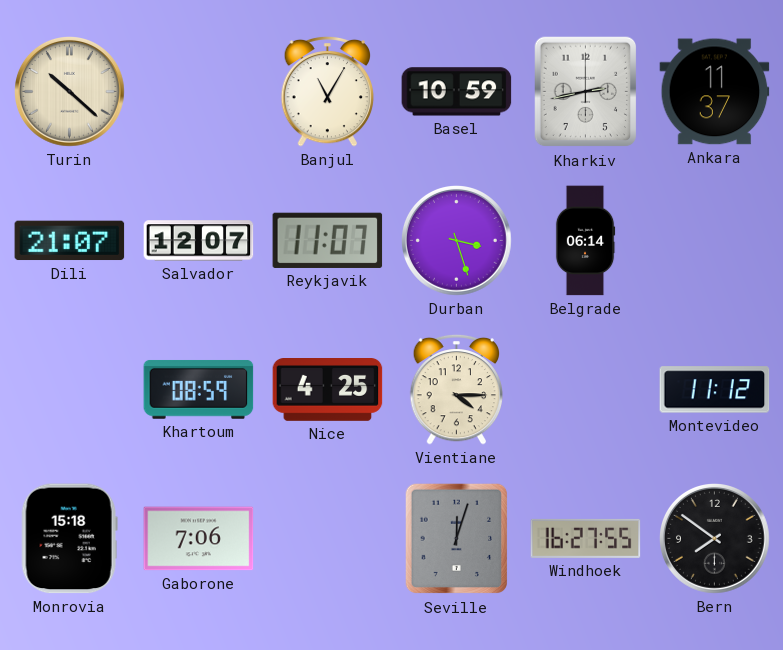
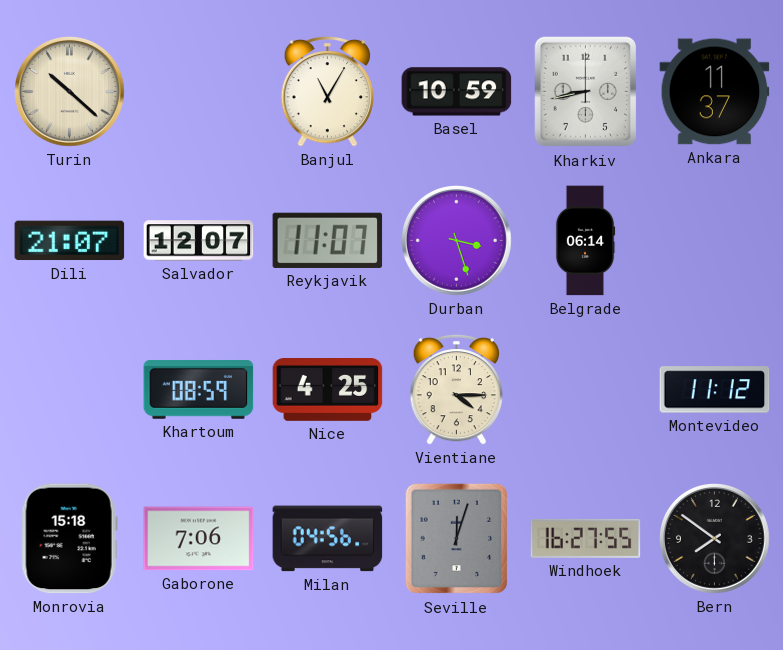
Kharkiv: 2:43 -> 8:43
Milan: none -> 04:56
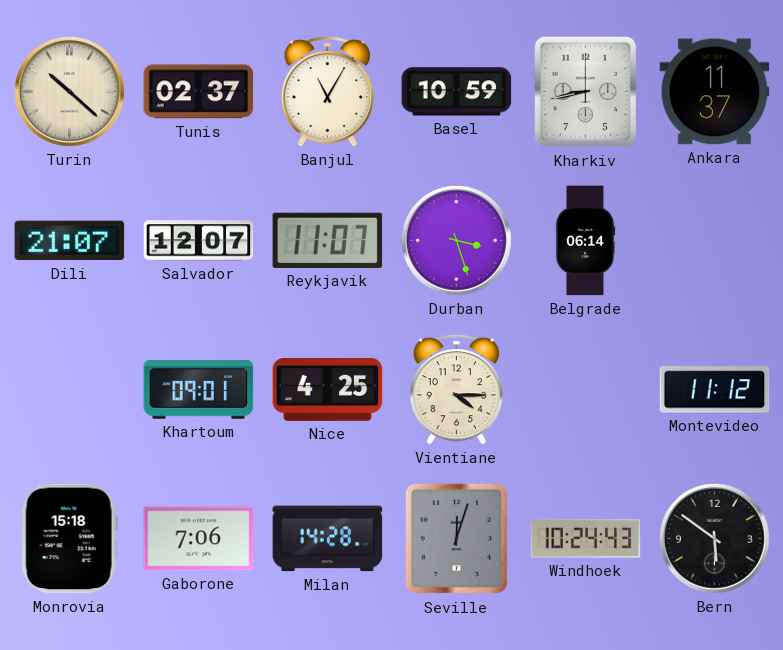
Tunis: none -> 02:37
Khartoum: 08:59 -> 09:01
Milan: 04:56 -> 14:28
Windhoek: 16:27 -> 10:24
Bern: 7:51 -> 5:51
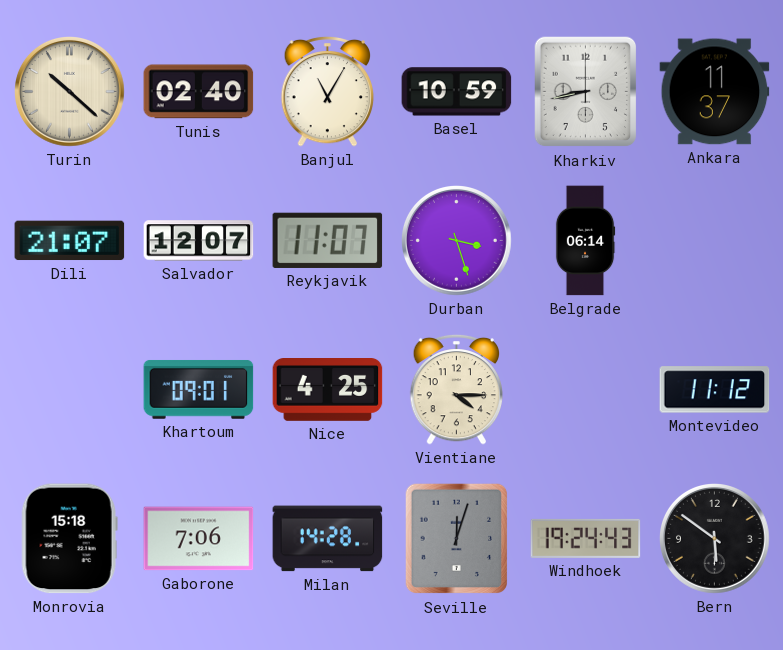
Tunis: 02:37 -> 02:40
Windhoek: 10:24 -> 19:24
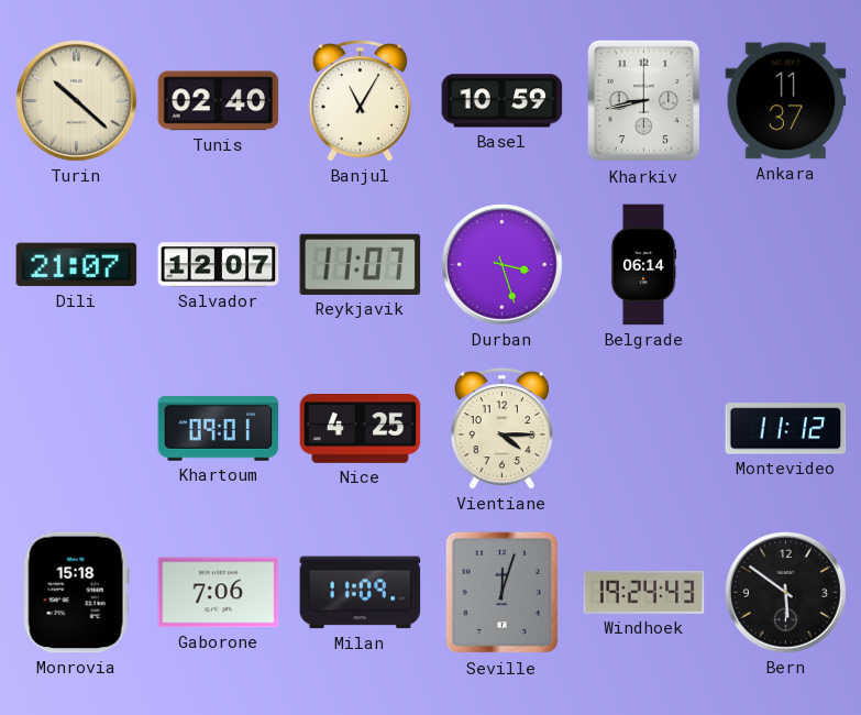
Milan: 14:28 -> 11:09
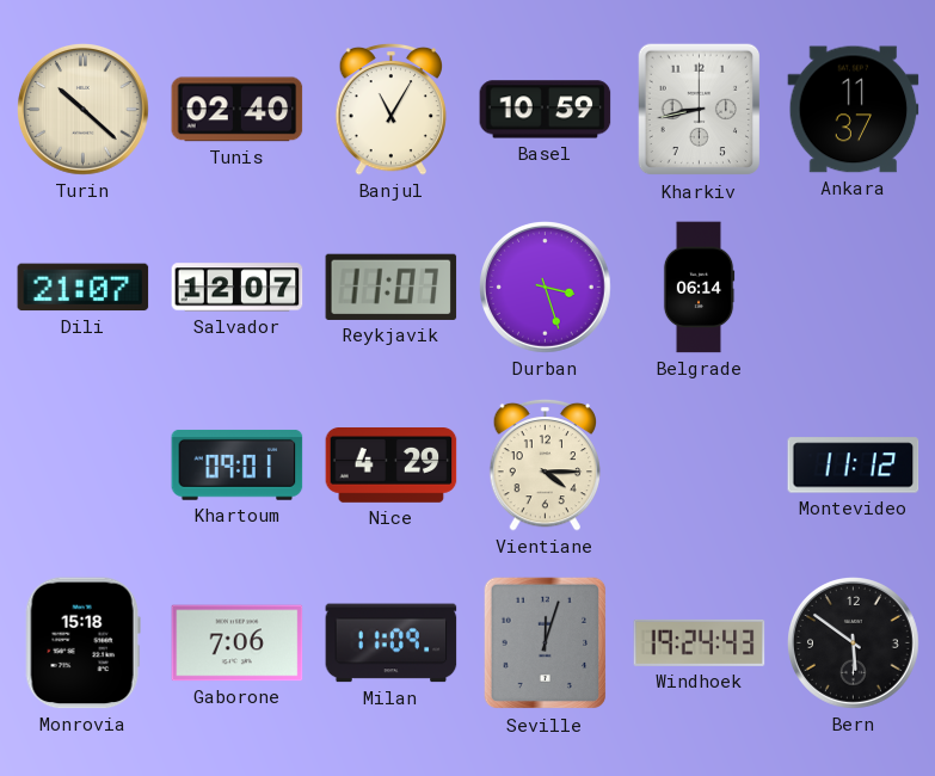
Nice: 4:25 -> 4:29
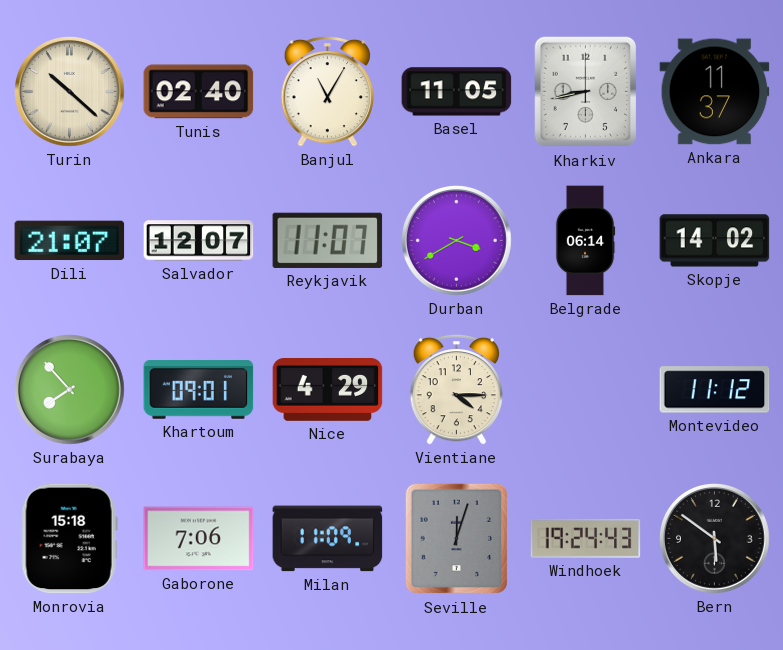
Basel: 10:59 -> 11:05
Durban: 3:27 -> 3:40
Skopje: none -> 14:02
Surabaya: none -> 7:53
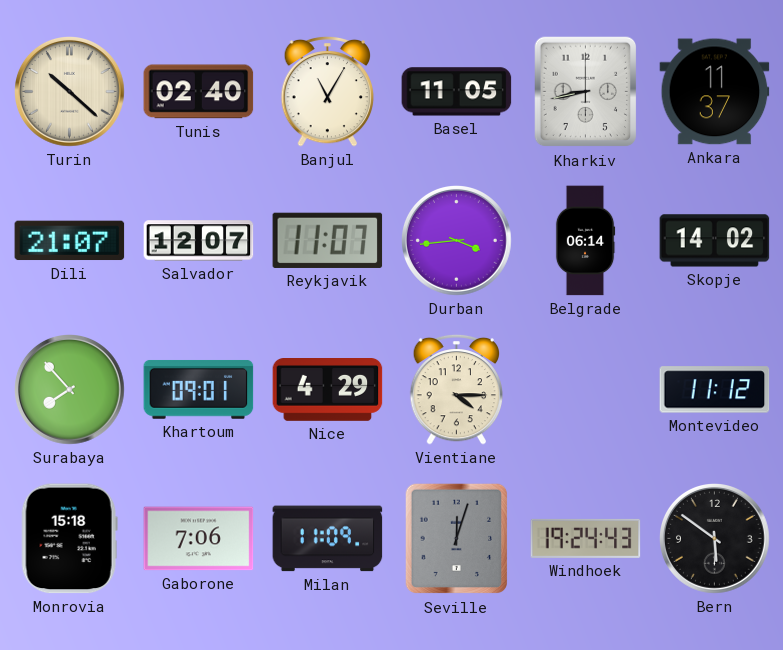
Durban: 3:40 -> 3:44
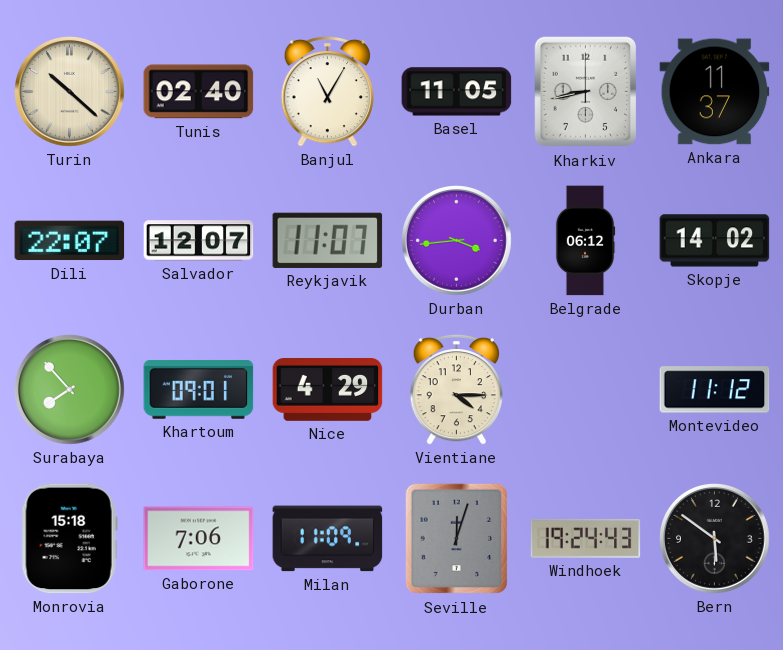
Dili: 21:07 -> 22:07
Belgrade: 06:14 -> 06:12
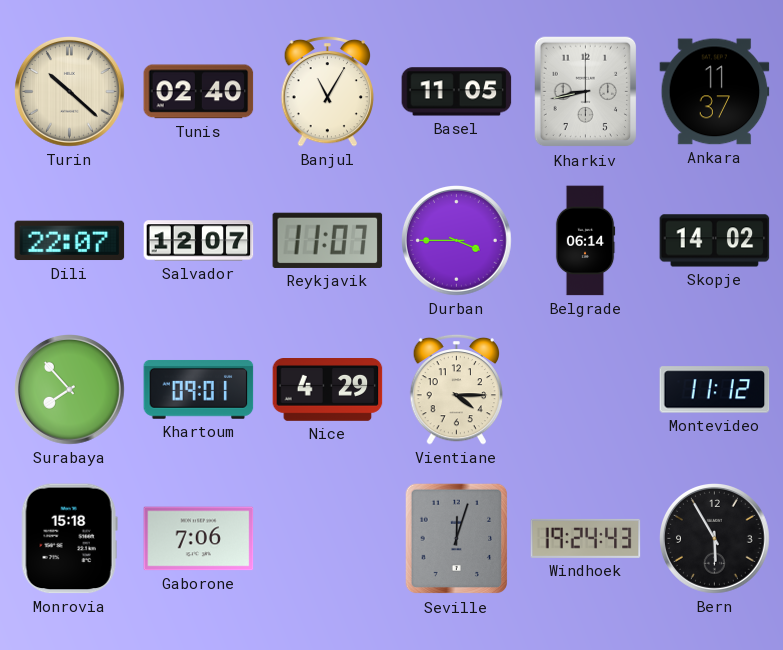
Durban: 3:44 -> 3:45
Belgrade: 06:12 -> 06:14
Milan: 11:09 -> none
Bern: 5:51 -> 5:55
